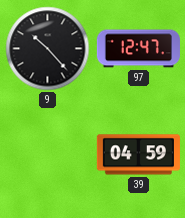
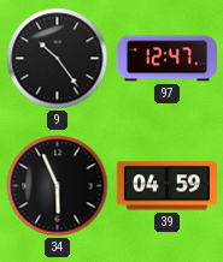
9: 10:23 -> 10:24
34: none -> 5:56
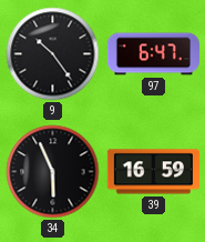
97: 12:47 -> 6:47
39: 04:59 -> 16:59
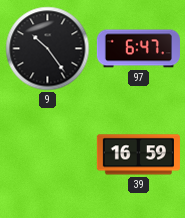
34: 5:56 -> none
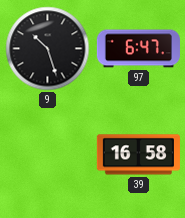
9: 10:24 -> 10:27
39: 16:59 -> 16:58
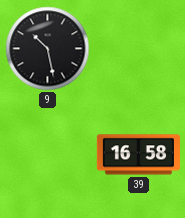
9: 10:27 -> 10:28
97: 6:47 -> none
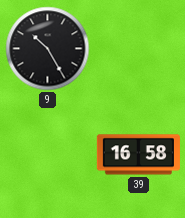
9: 10:28 -> 10:25
